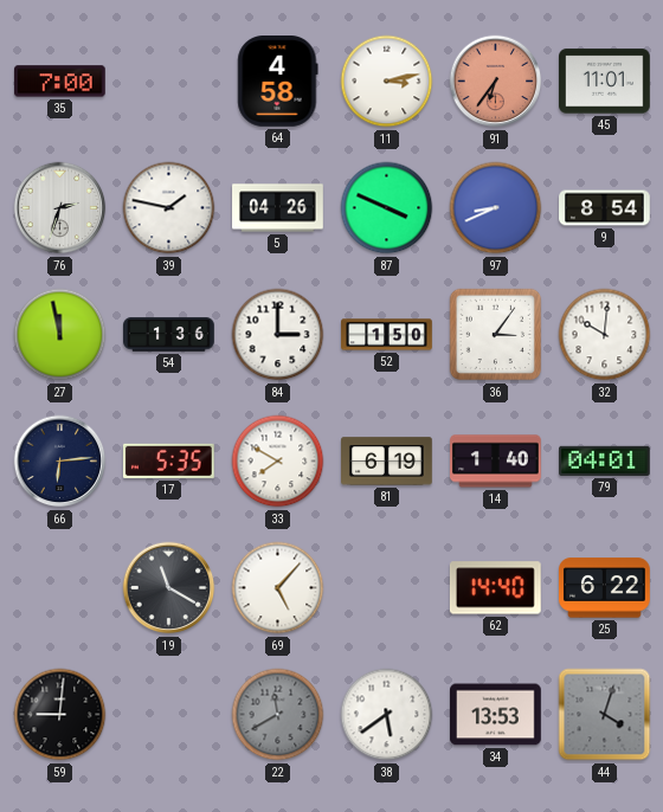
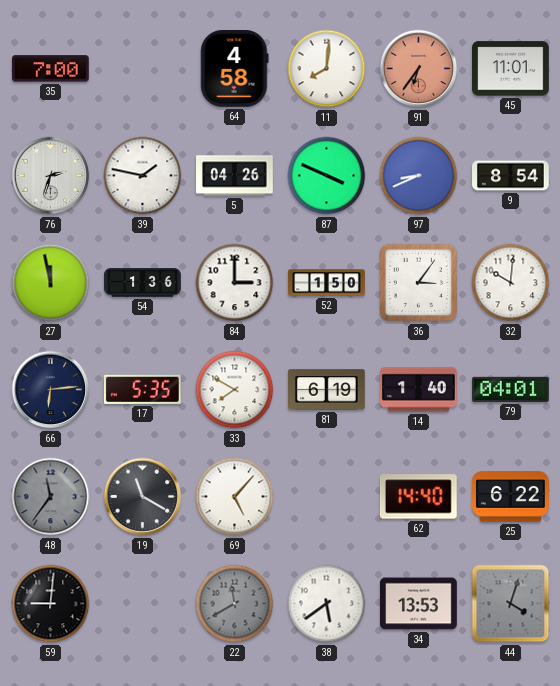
11: 3:13 -> 8:01
48: none -> 11:36
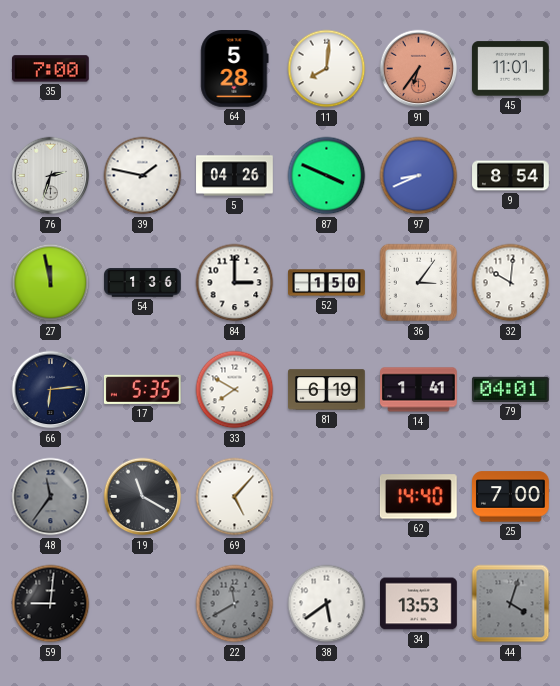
64: 4:58 -> 5:28
14: 1:40 -> 1:41
25: 6:22 -> 7:00
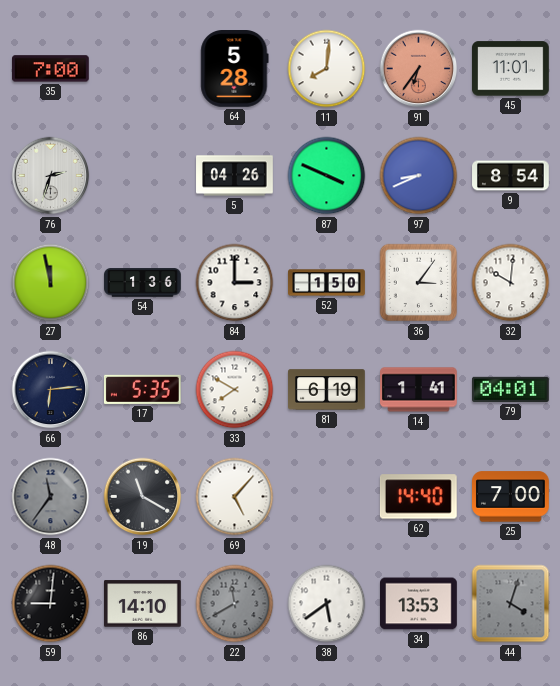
39: 1:47 -> none
86: none -> 14:10
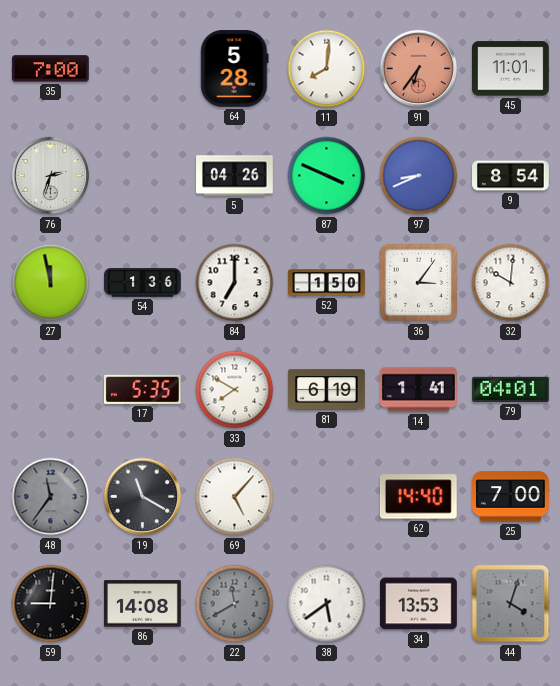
84: 3:00 -> 7:00
66: 6:14 -> none
86: 14:10 -> 14:08
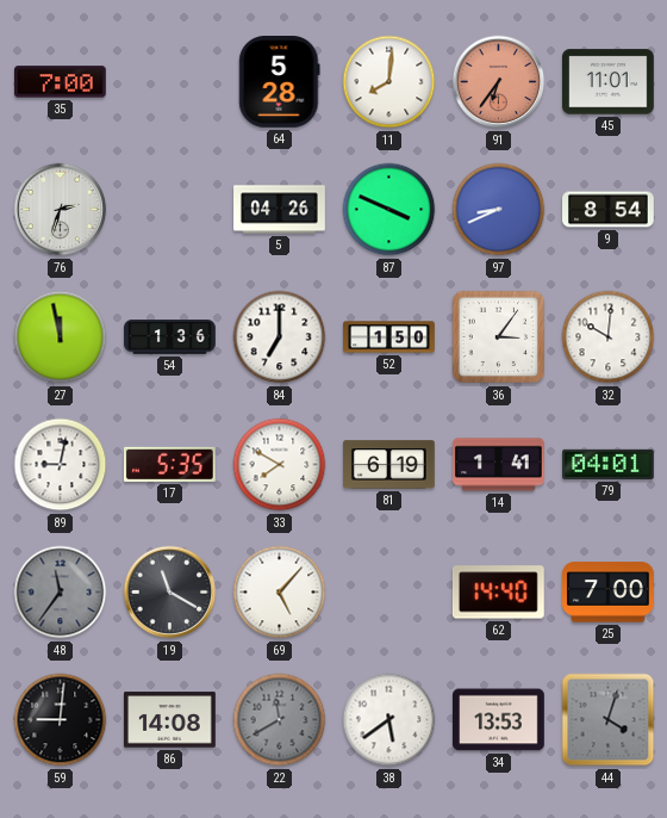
89: none -> 9:02
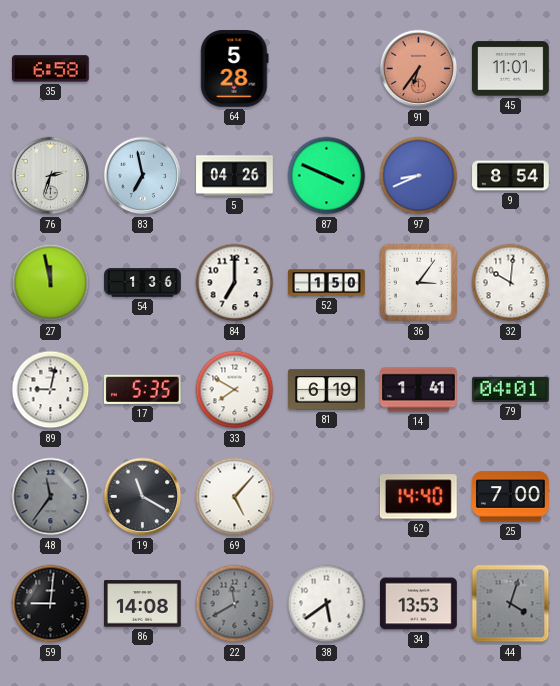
35: 7:00 -> 6:58
11: 8:01 -> none
83: none -> 6:58
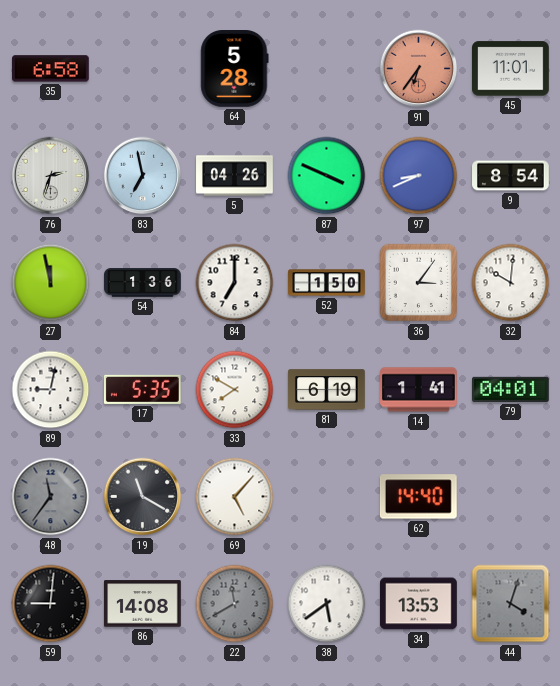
25: 7:00 -> none
